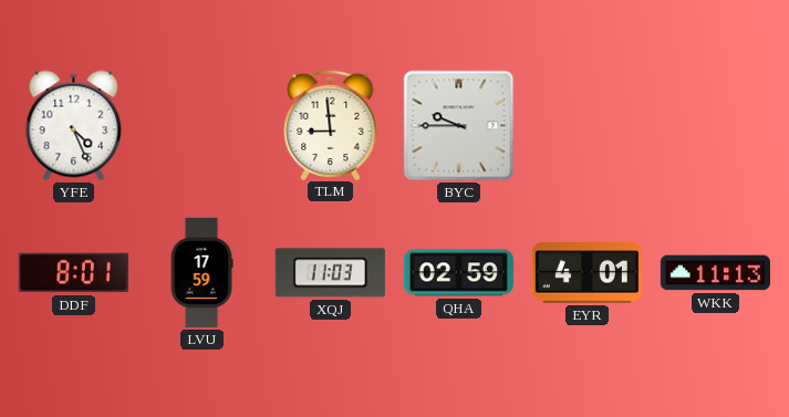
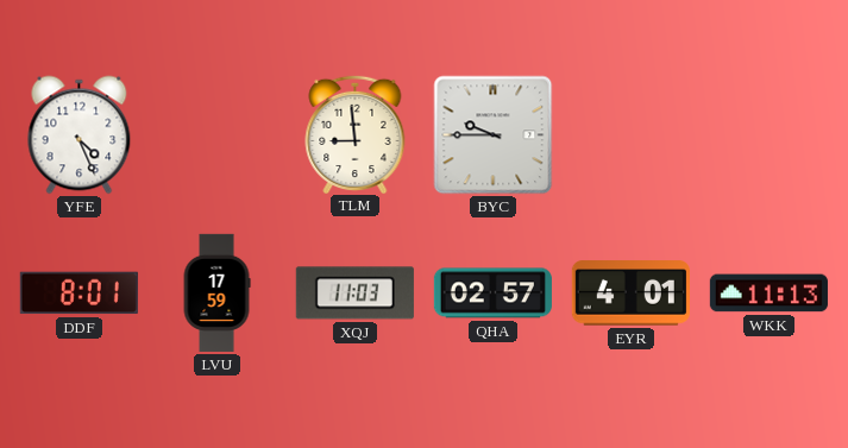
QHA: 02:59 -> 02:57
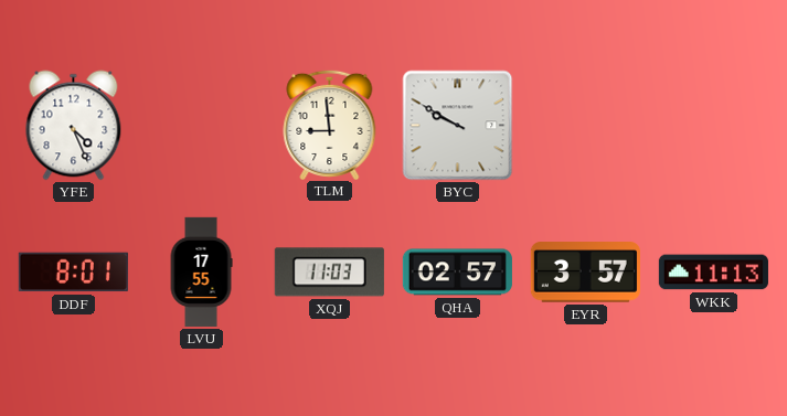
BYC: 9:45 -> 9:50
LVU: 17:59 -> 17:55
EYR: 4:01 -> 3:57
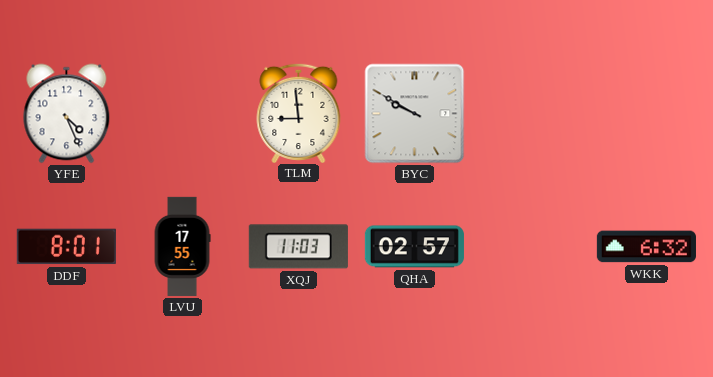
EYR: 3:57 -> none
WKK: 11:13 -> 6:32
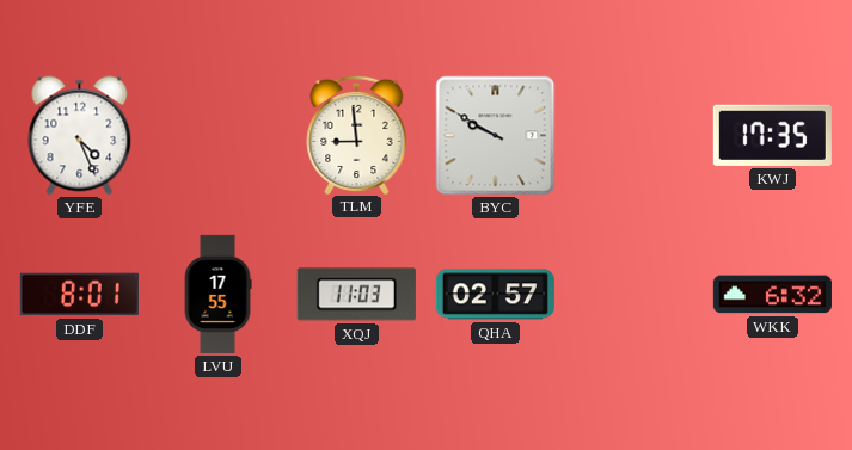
KWJ: none -> 17:35
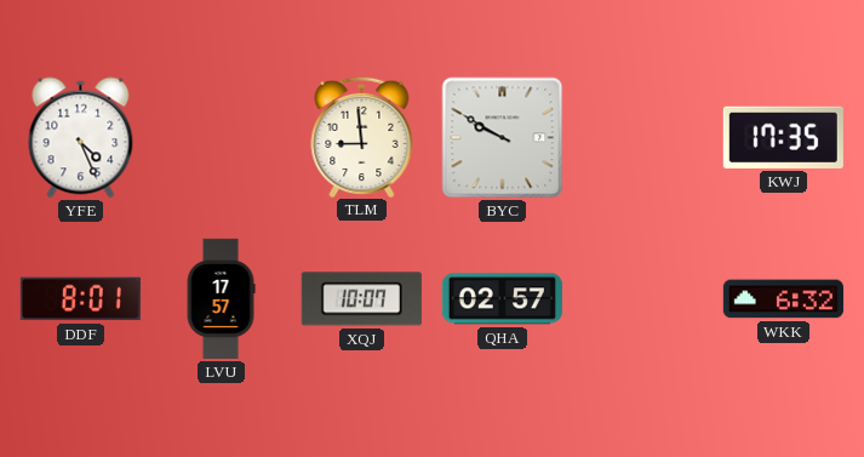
LVU: 17:55 -> 17:57
XQJ: 11:03 -> 10:07
